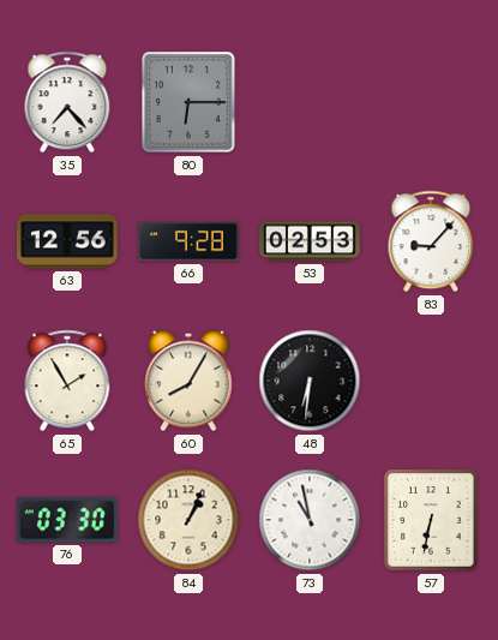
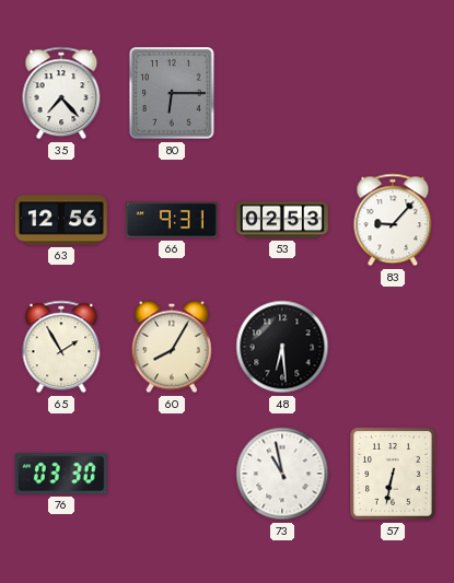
66: 9:28 -> 9:31
48: 6:31 -> 6:29
84: 1:04 -> none
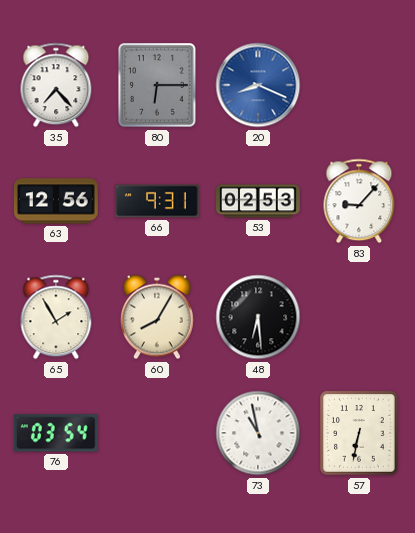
20: none -> 8:19
76: 03:30 -> 03:54
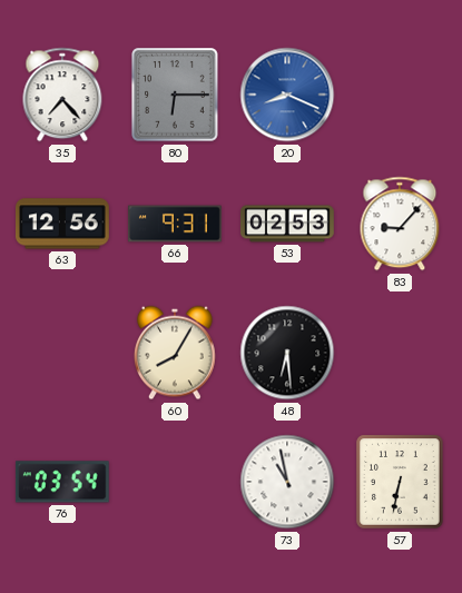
65: 1:55 -> none
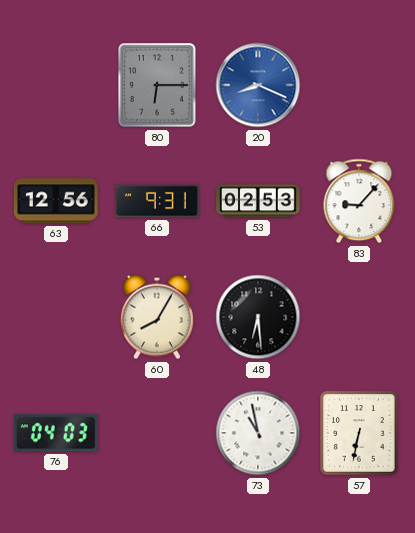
35: 7:23 -> none
76: 03:54 -> 04:03
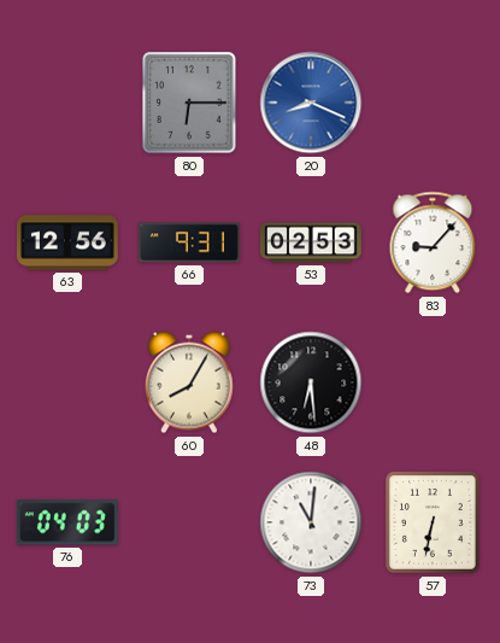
73: 10:58 -> 11:01
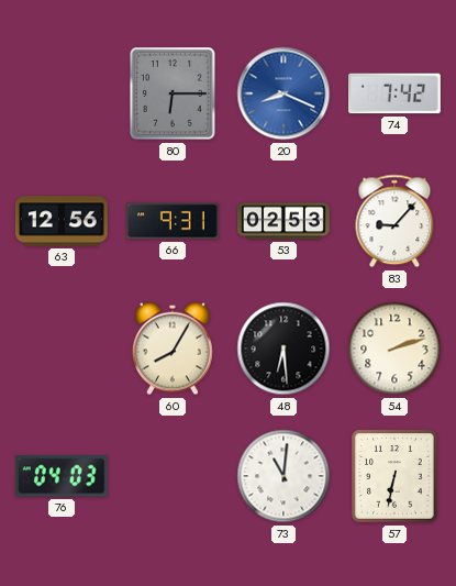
74: none -> 7:42
54: none -> 2:12
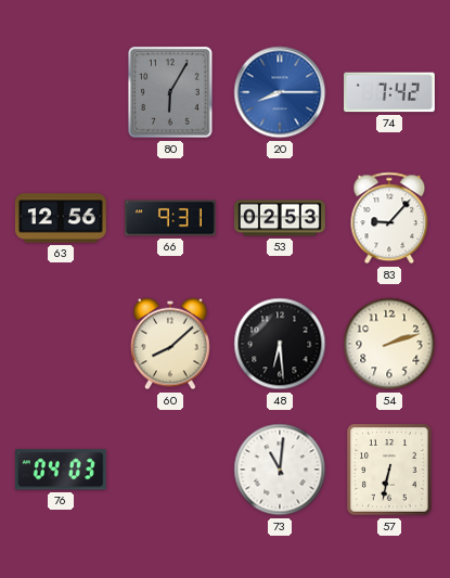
80: 6:15 -> 6:05
20: 8:19 -> 8:15
60: 8:05 -> 8:08
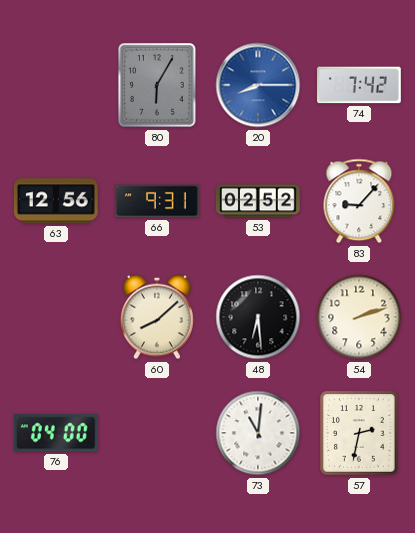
53: 02:53 -> 02:52
76: 04:03 -> 04:00
57: 6:32 -> 2:32
